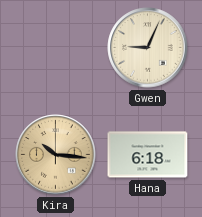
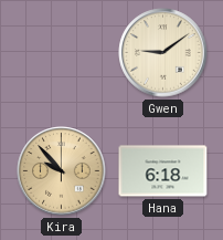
Gwen: 9:04 -> 9:09
Kira: 10:16 -> 9:53
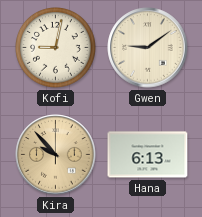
Kofi: none -> 9:02
Hana: 6:18 -> 6:13
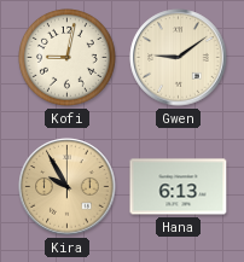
Kira: 9:53 -> 9:55
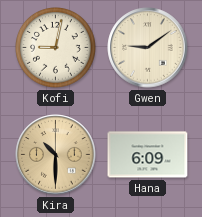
Kira: 9:55 -> 10:30
Hana: 6:13 -> 6:09
